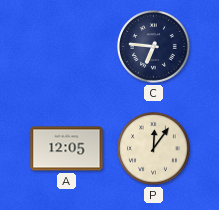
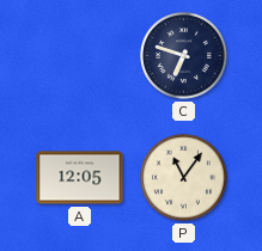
C: 6:46 -> 6:48
P: 12:06 -> 11:06
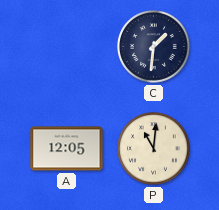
C: 6:48 -> 1:31
P: 11:06 -> 11:01
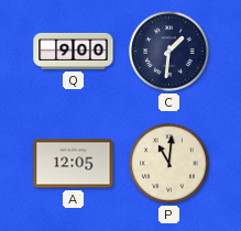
Q: none -> 9:00
